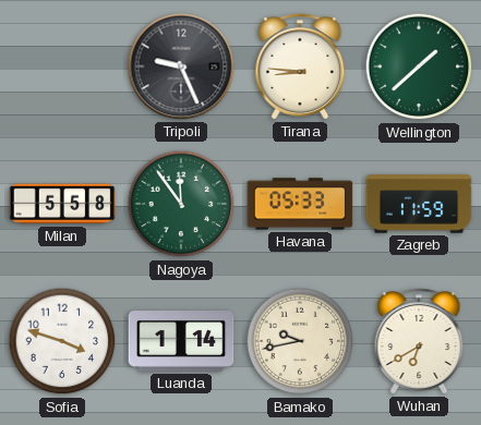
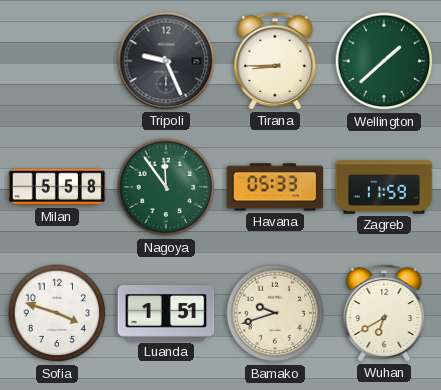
Tirana: 8:46 -> 8:45
Luanda: 1:14 -> 1:51
Bamako: 9:43 -> 9:42
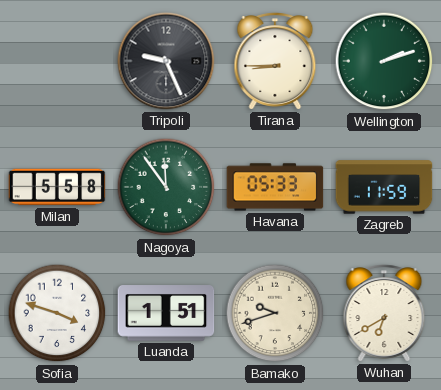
Wellington: 1:38 -> 2:12
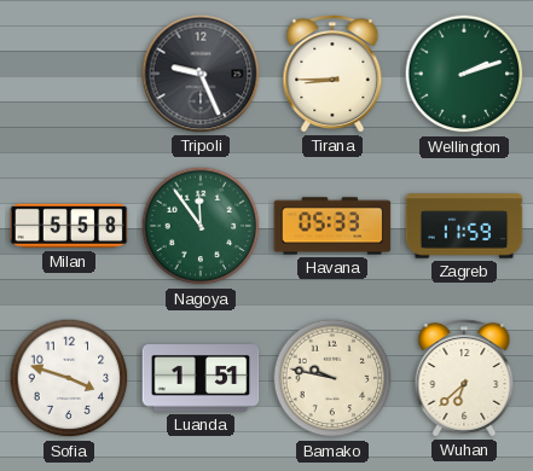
Bamako: 9:42 -> 9:47
Wuhan: 6:40 -> 6:38
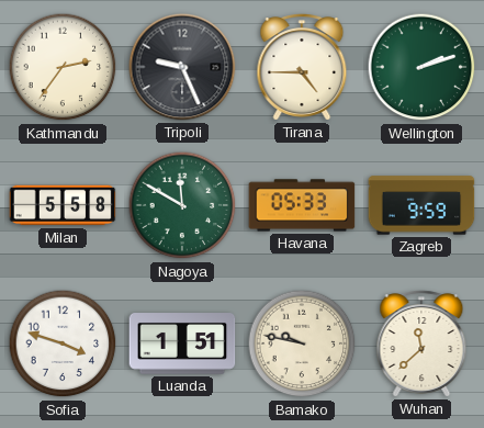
Kathmandu: none -> 2:36
Tirana: 8:45 -> 4:45
Nagoya: 11:54 -> 11:50
Zagreb: 11:59 -> 9:59
Wuhan: 6:38 -> 11:38
